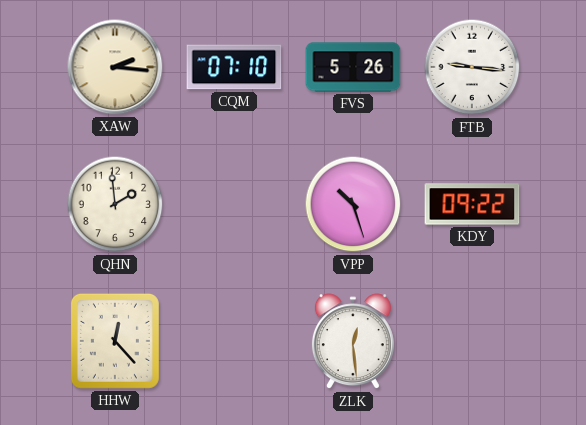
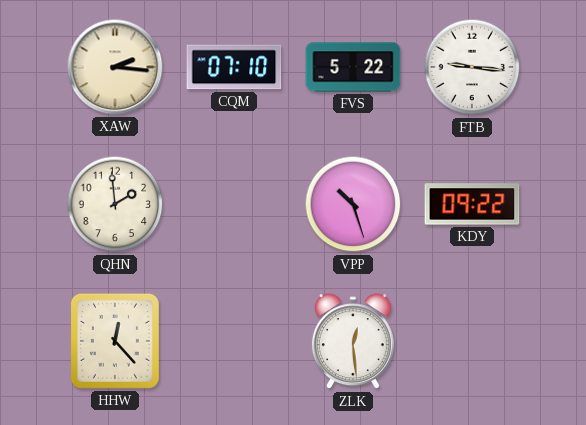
FVS: 5:26 -> 5:22
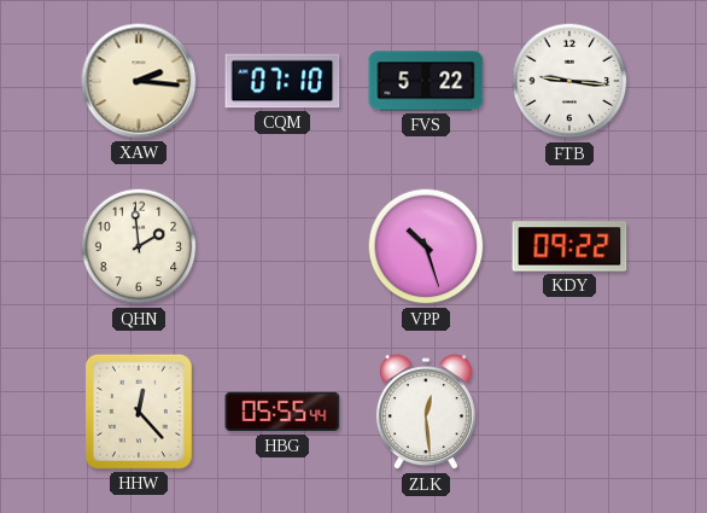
HBG: none -> 05:55
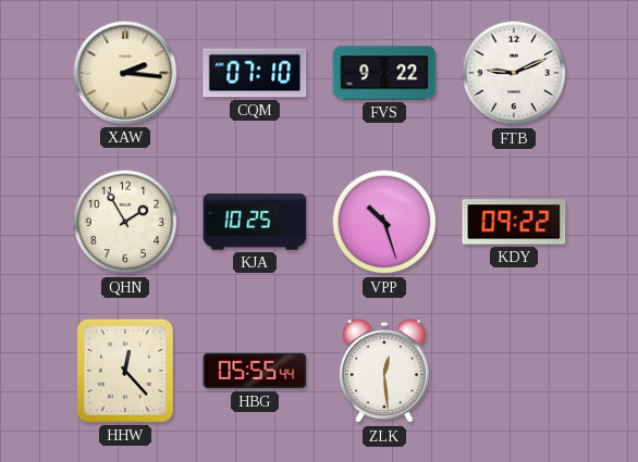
FVS: 5:22 -> 9:22
FTB: 9:16 -> 9:11
QHN: 1:59 -> 1:55
KJA: none -> 10:25
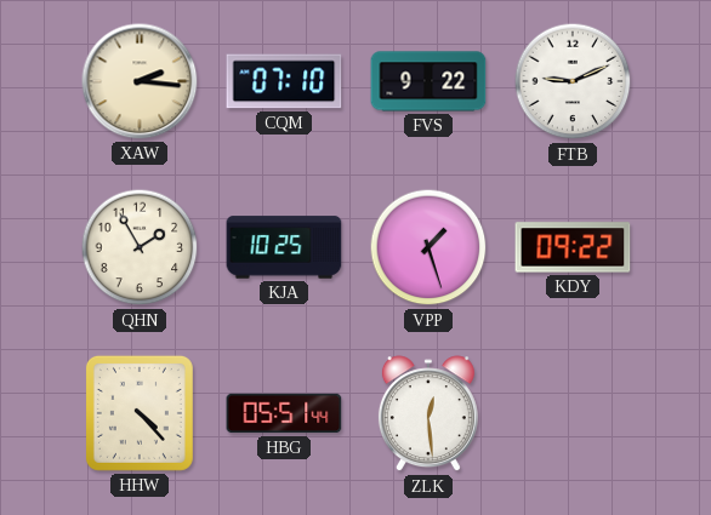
VPP: 10:27 -> 1:27
HHW: 12:23 -> 4:23
HBG: 05:55 -> 05:51
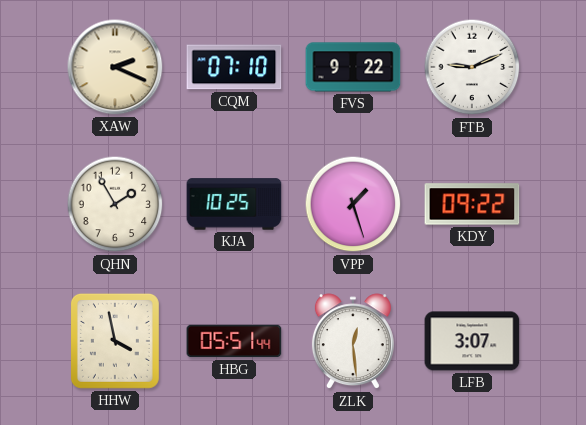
XAW: 2:16 -> 2:19
HHW: 4:23 -> 3:58
LFB: none -> 3:07
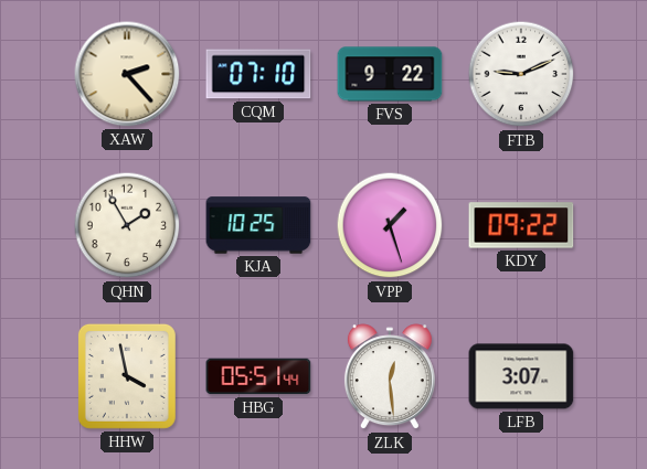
XAW: 2:19 -> 2:23
